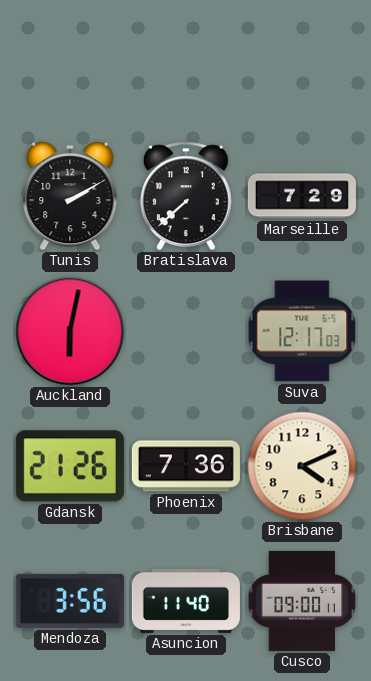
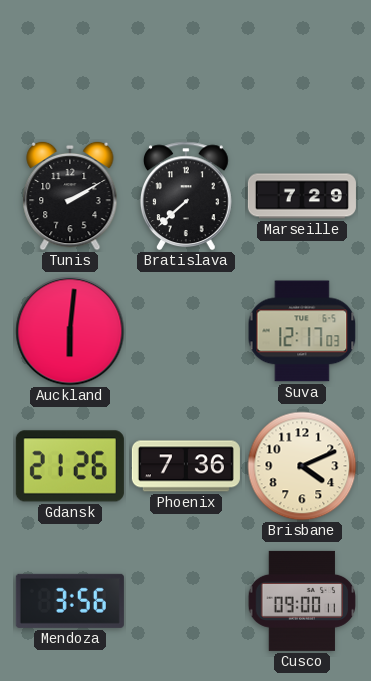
Auckland: 6:02 -> 6:01
Asuncion: 11:40 -> none
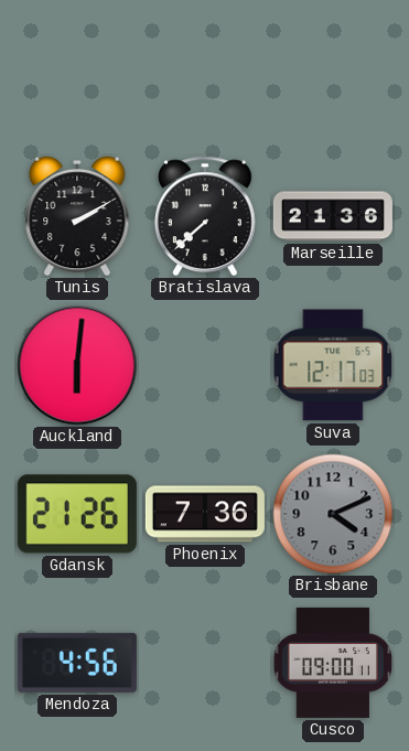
Marseille: 7:29 -> 21:36
Brisbane dial: cream -> grey
Mendoza: 3:56 -> 4:56
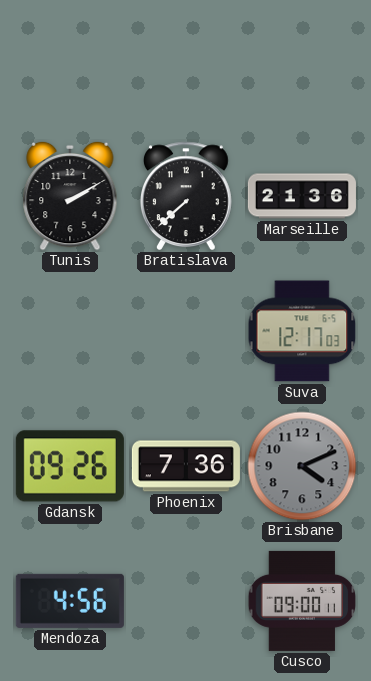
Auckland: 6:01 -> none
Gdansk: 21:26 -> 09:26
